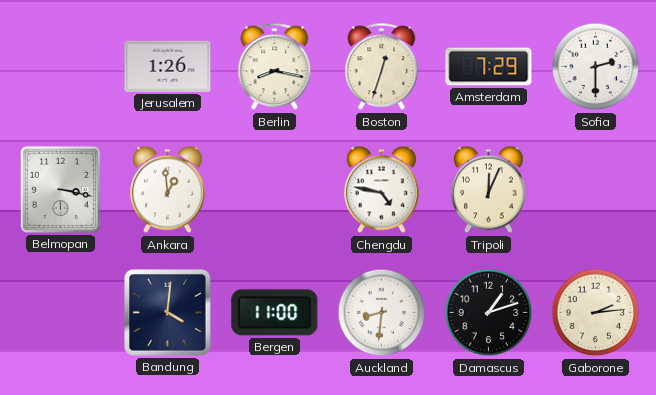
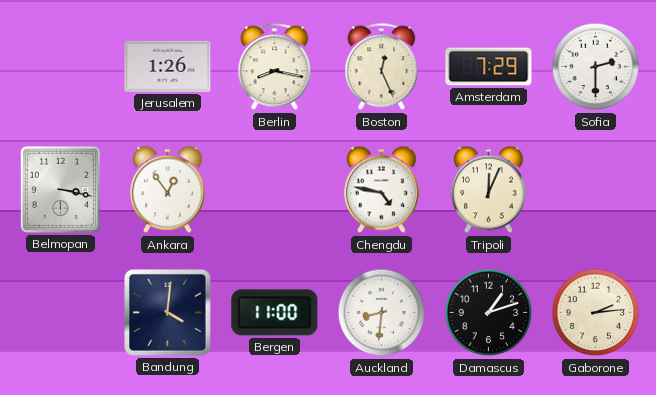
Boston: 12:33 -> 12:26
Ankara: 12:59 -> 12:54
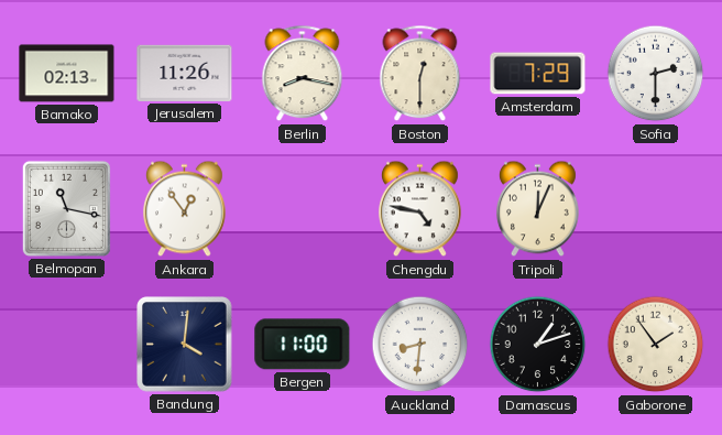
Bamako: none -> 02:13
Jerusalem: 1:26 -> 11:26
Boston: 12:26 -> 12:30
Belmopan: 3:17 -> 11:17
Gaborone: 2:14 -> 1:54
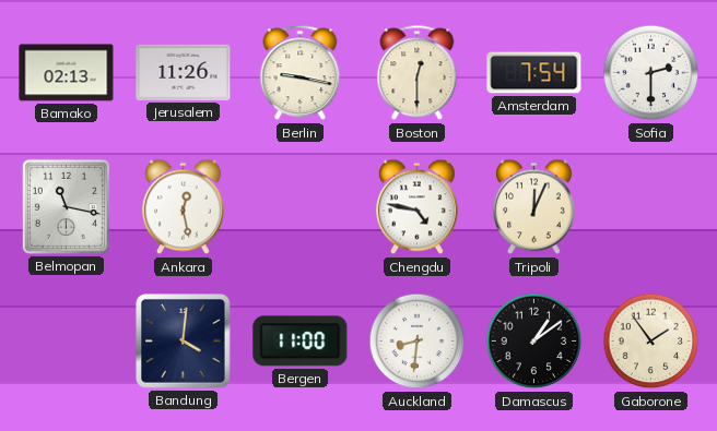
Berlin: 8:17 -> 9:17
Amsterdam: 7:29 -> 7:54
Ankara: 12:54 -> 12:28
Damascus: 1:12 -> 1:09
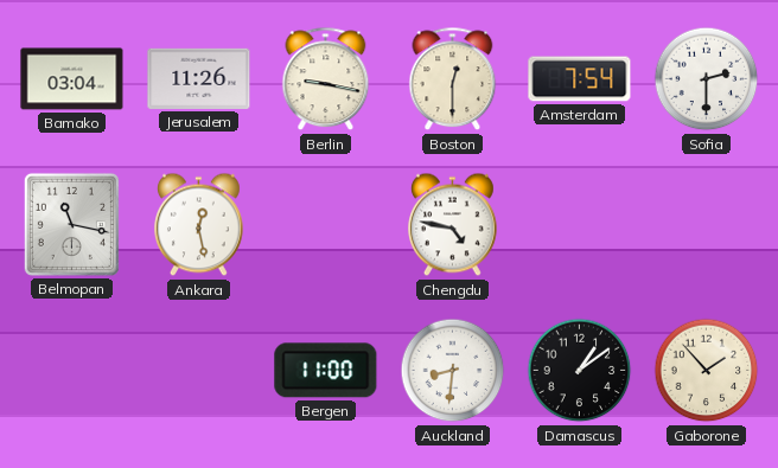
Bamako: 02:13 -> 03:04
Tripoli: 12:04 -> none
Bandung: 4:01 -> none
Gaborone: 1:54 -> 1:53
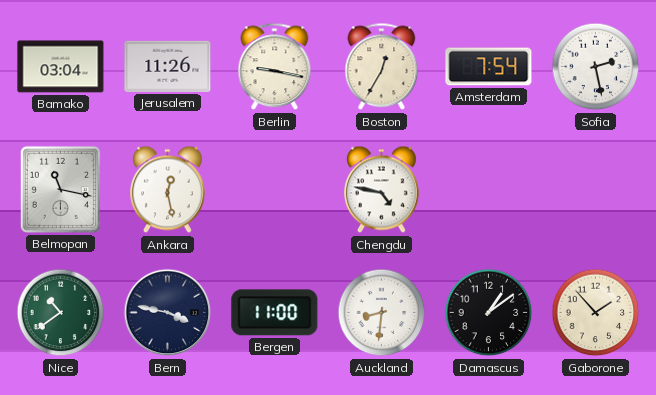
Boston: 12:30 -> 12:35
Sofia: 2:30 -> 2:28
Nice: none -> 10:39
Bern: none -> 3:47
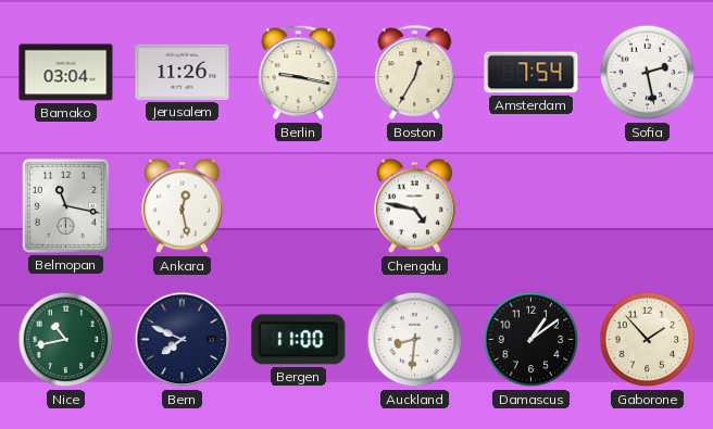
Nice: 10:39 -> 10:43
Bern: 3:47 -> 7:49
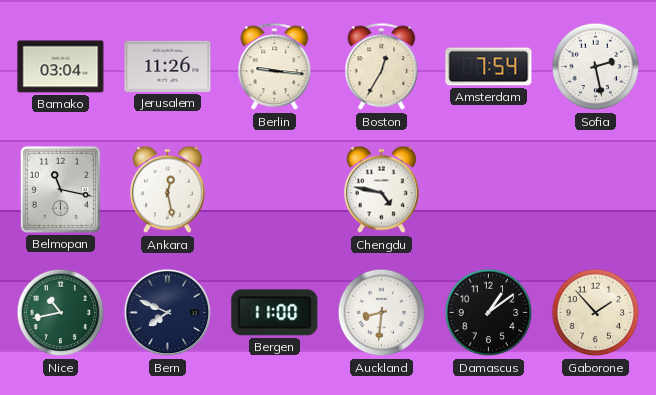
Berlin: 9:17 -> 9:16
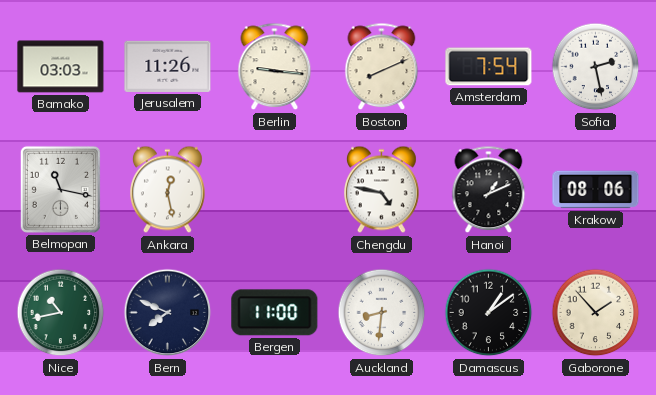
Bamako: 03:04 -> 03:03
Boston: 12:35 -> 8:11
Hanoi: none -> 1:11
Krakow: none -> 08:06
